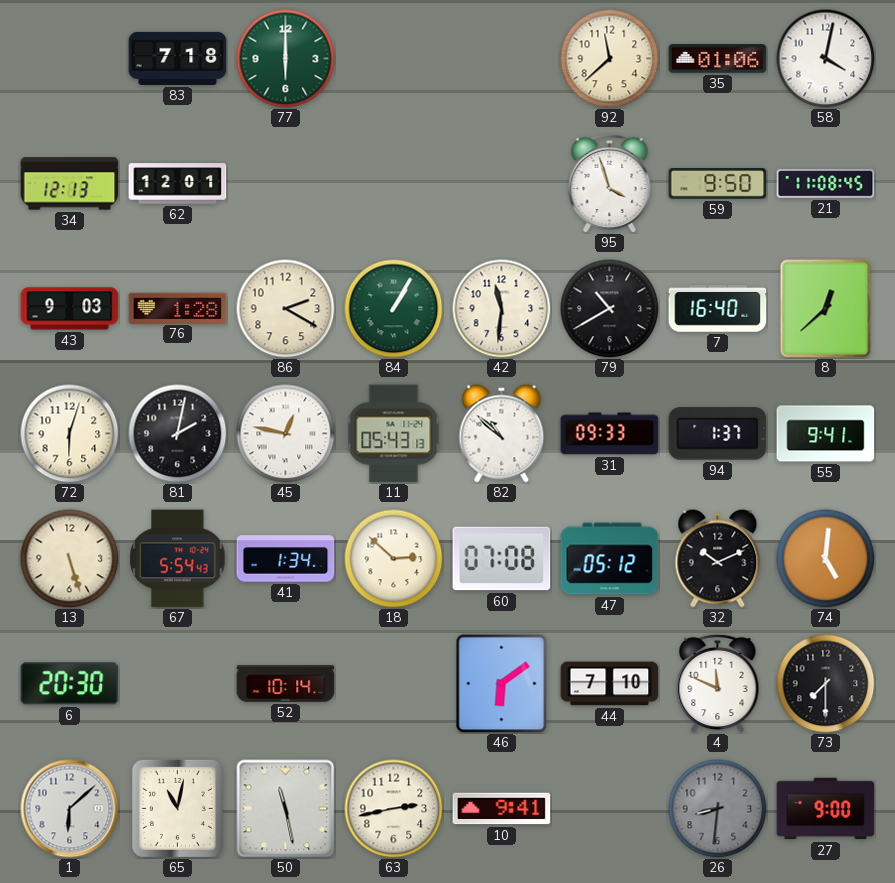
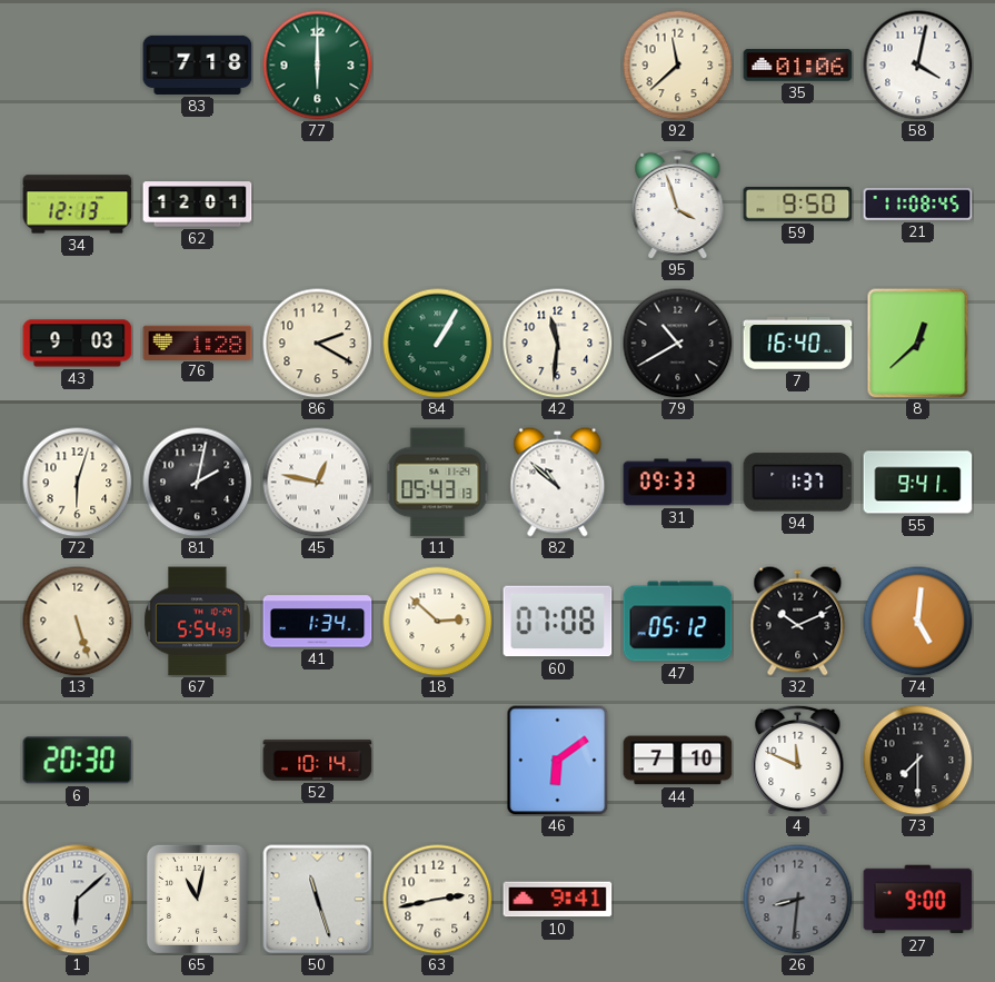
50: 11:28 -> 11:27
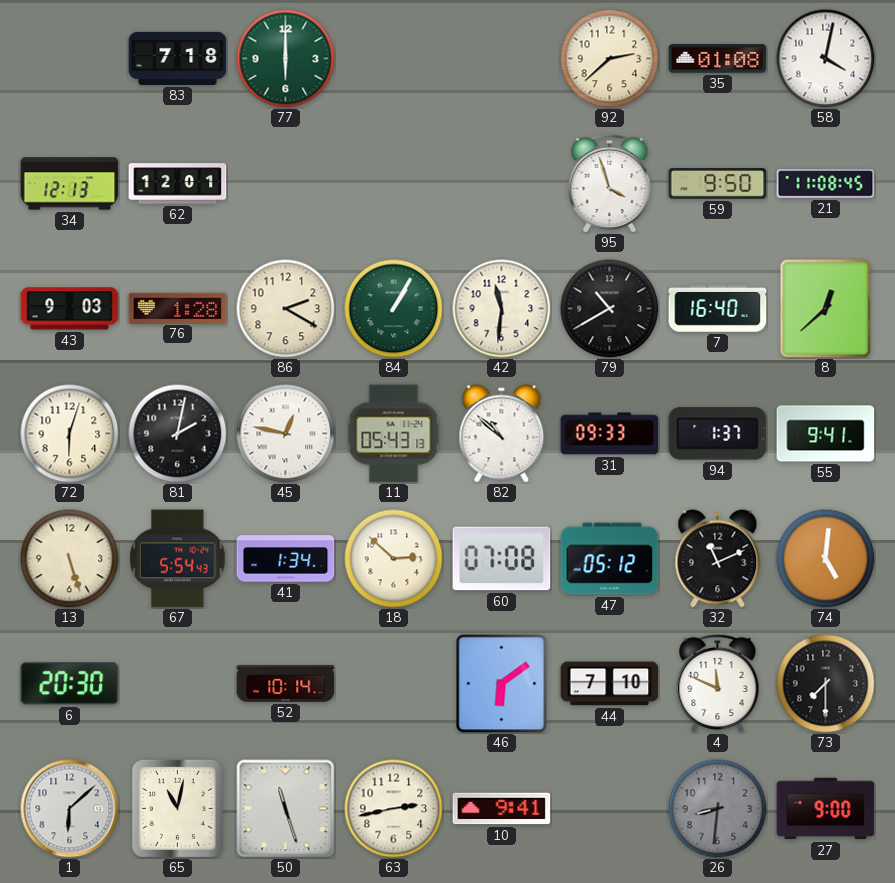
92: 11:38 -> 2:38
35: 01:06 -> 01:08
32: 10:11 -> 11:11
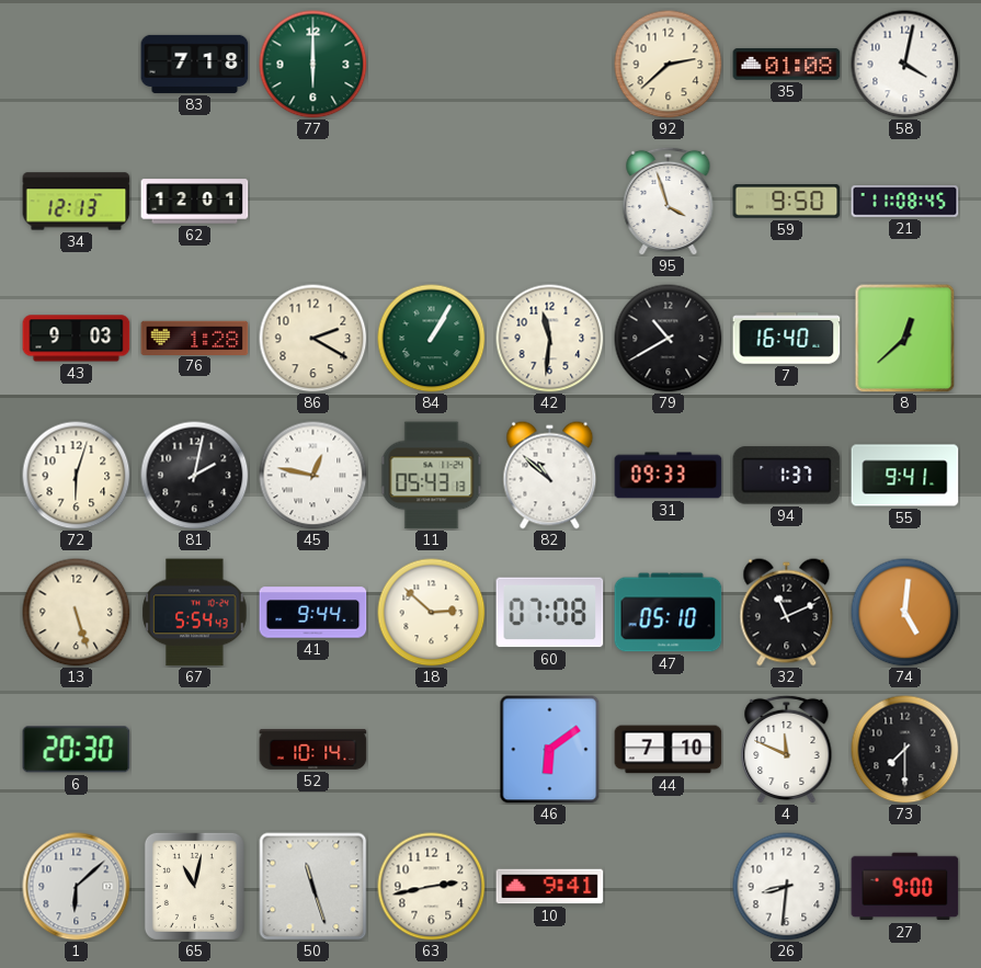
41: 1:34 -> 9:44
47: 05:12 -> 05:10
26 dial: grey -> white
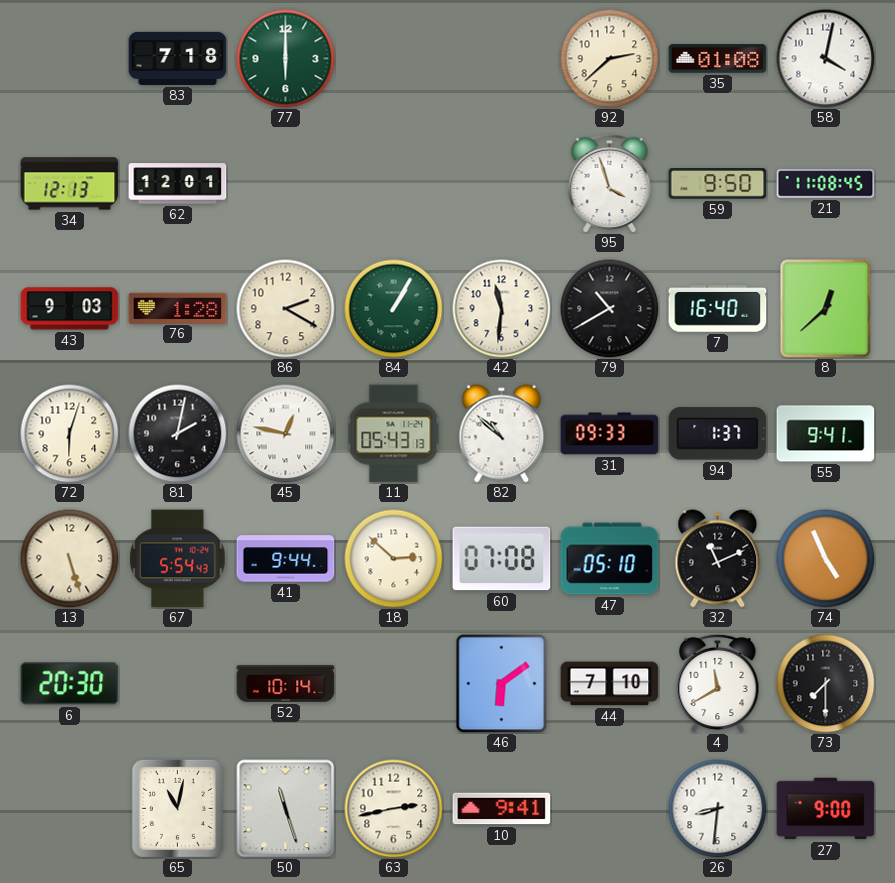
74: 5:01 -> 4:56
4: 11:49 -> 11:40
1: 6:08 -> none
